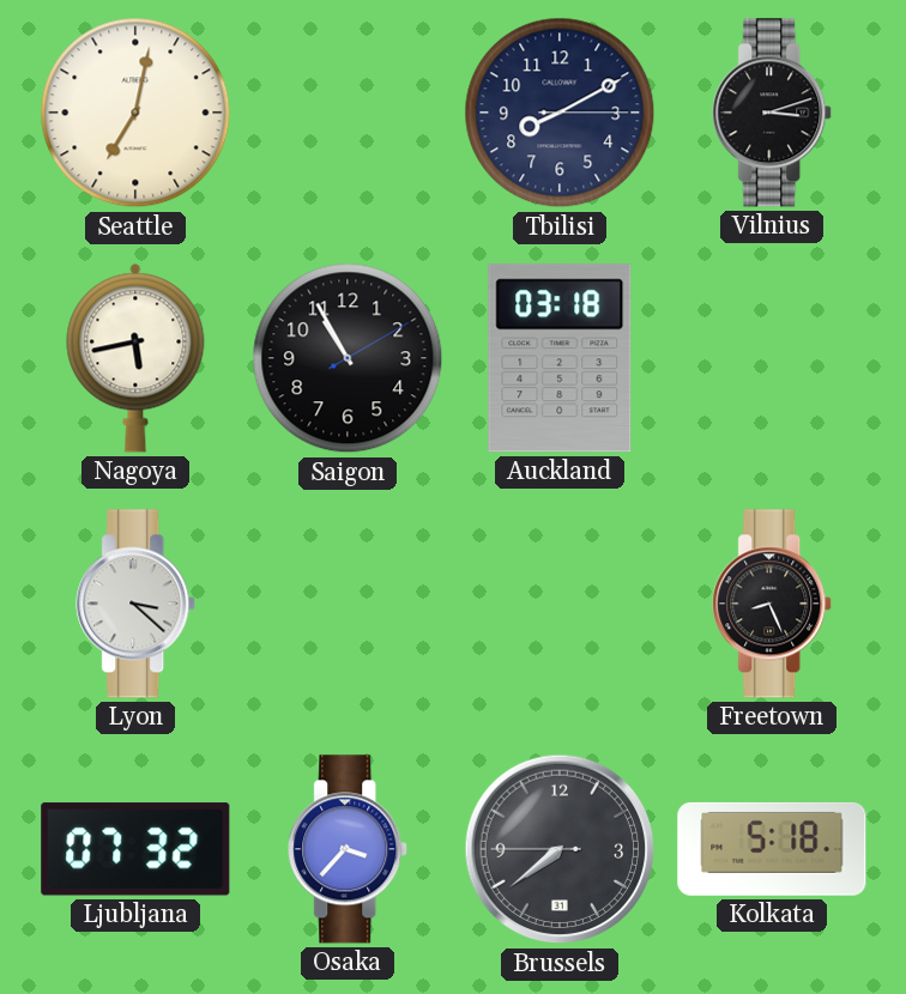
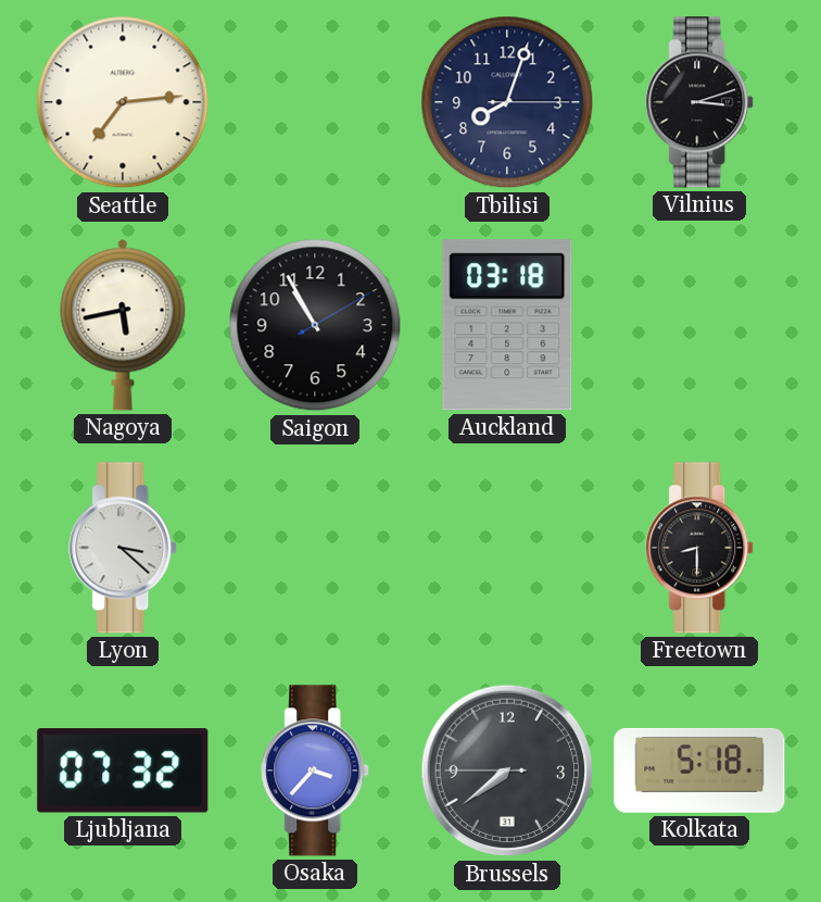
Seattle: 7:02 -> 7:14
Tbilisi: 8:10 -> 8:03
Freetown: 8:26 -> 8:30
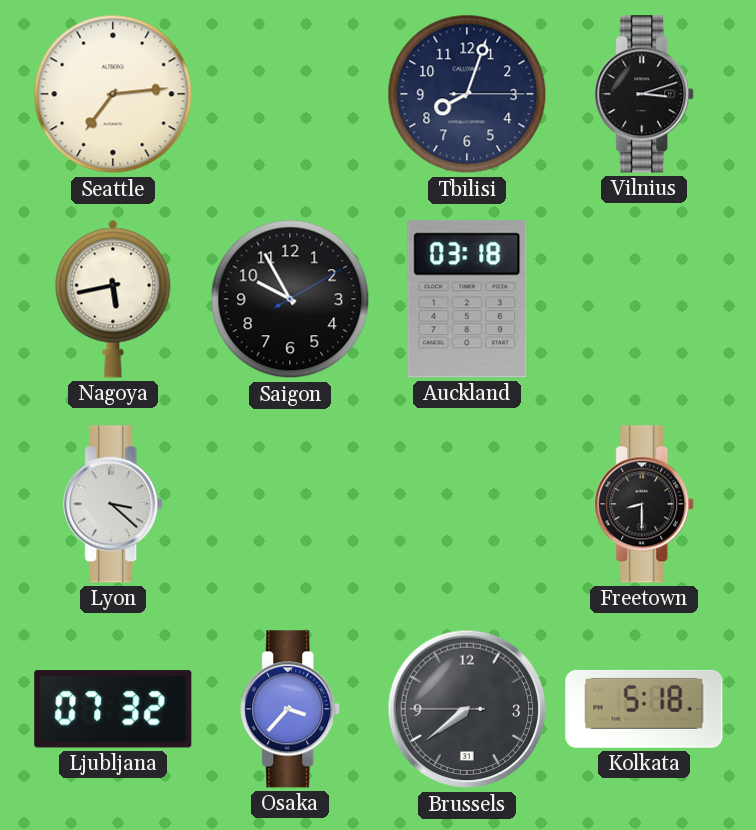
Saigon: 10:55 -> 9:55
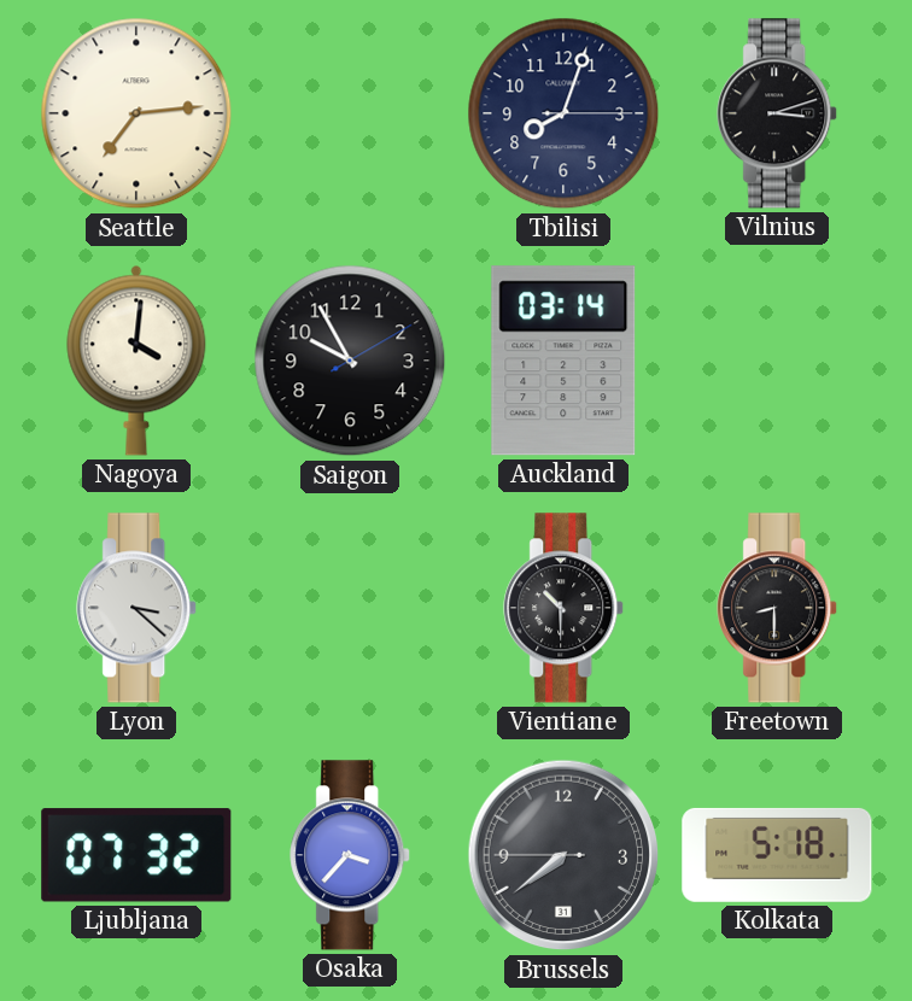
Nagoya: 5:43 -> 4:01
Auckland: 03:18 -> 03:14
Vientiane: none -> 10:30
